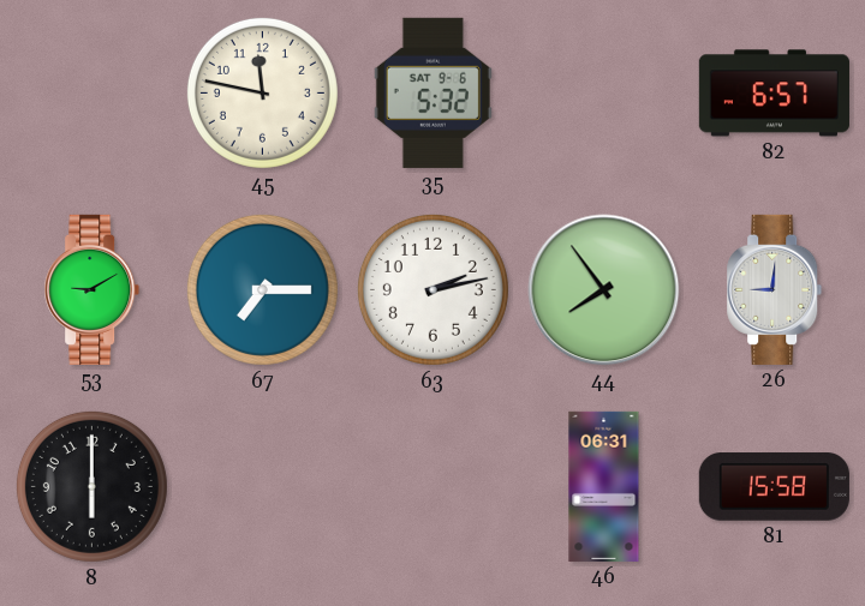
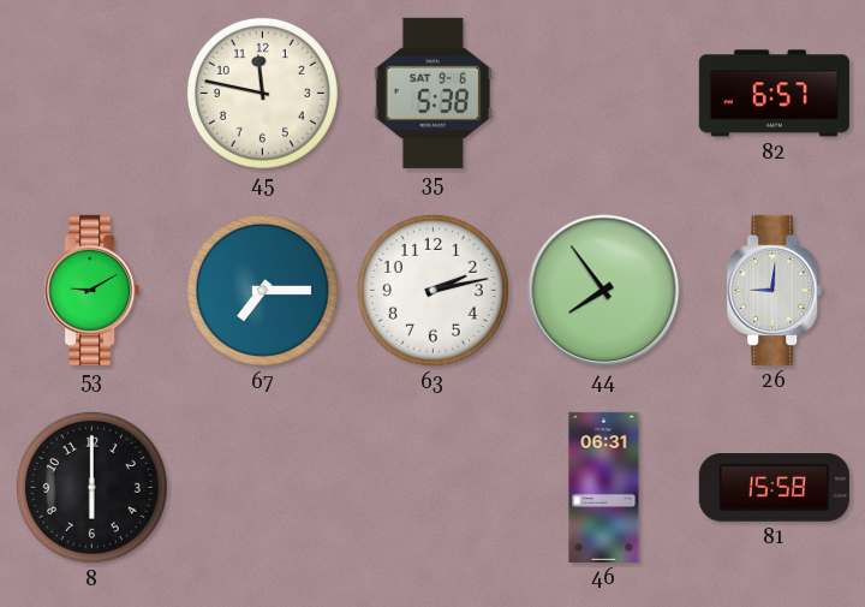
35: 5:32 -> 5:38
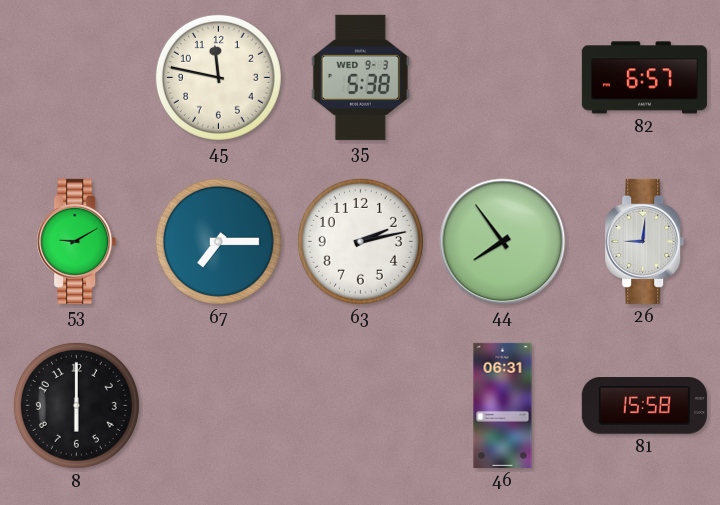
35 date: SAT 9-6 -> WED 9-3
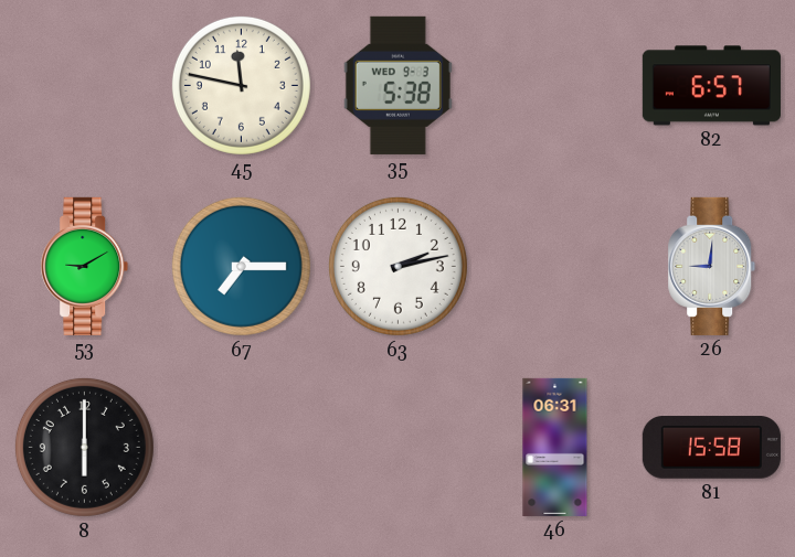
44: 7:54 -> none
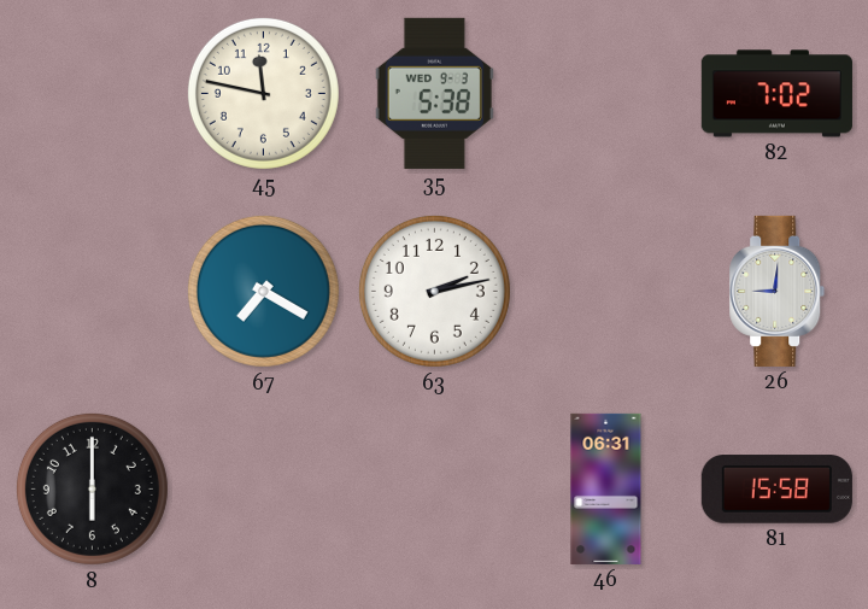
82: 6:57 -> 7:02
53: 9:10 -> none
67: 7:15 -> 7:20
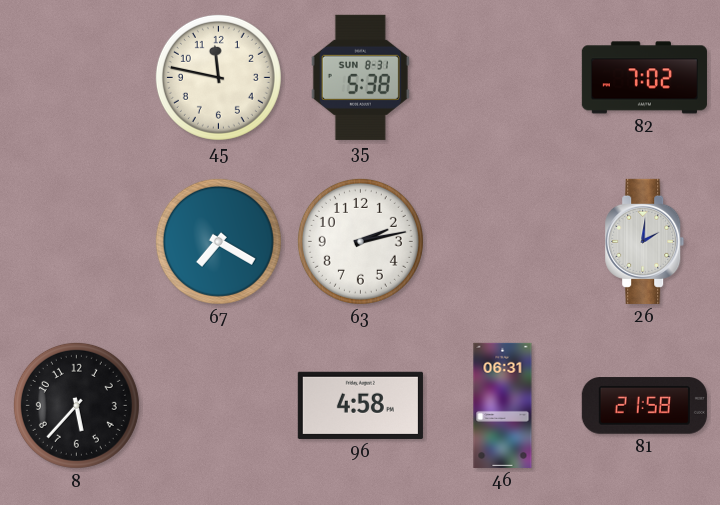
35 date: WED 9-3 -> SUN 8-31
26: 9:01 -> 2:01
8: 6:00 -> 5:37
96: none -> 4:58
81: 15:58 -> 21:58
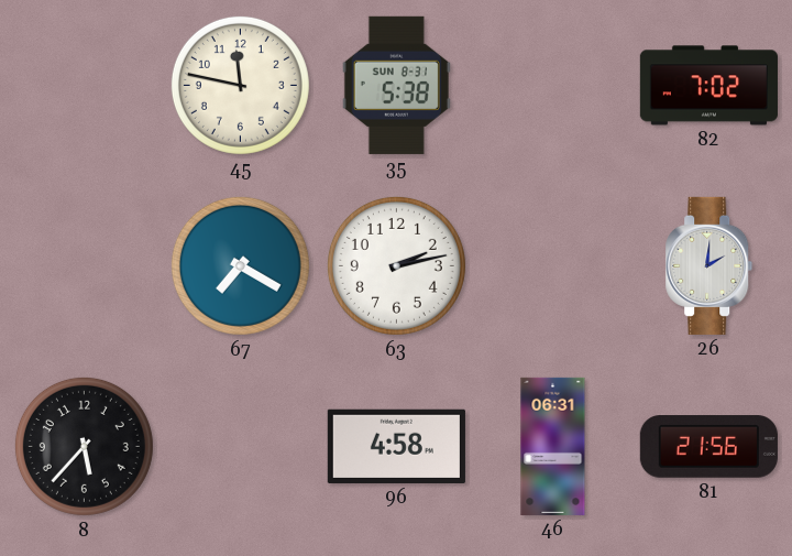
81: 21:58 -> 21:56
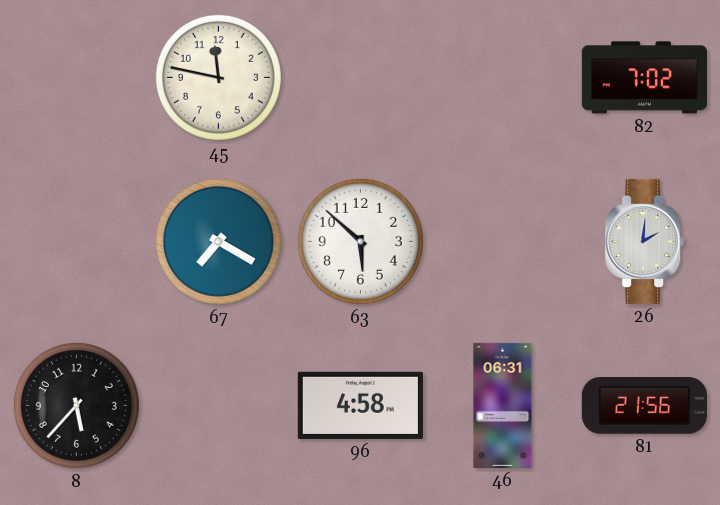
35: 5:38 -> none
63: 2:13 -> 5:52
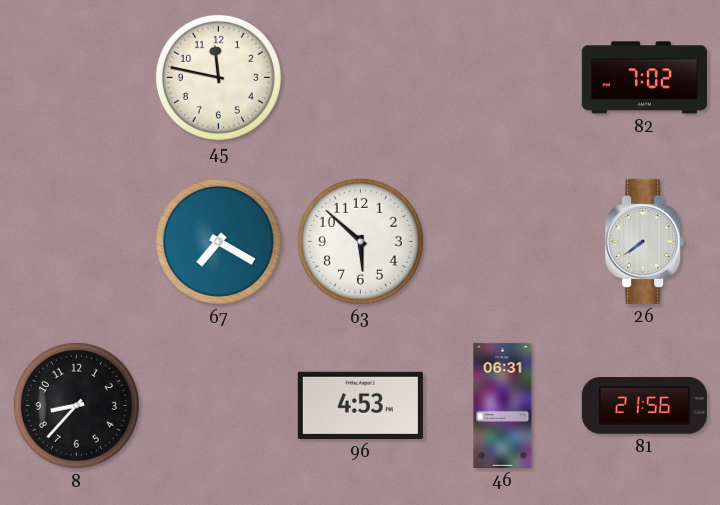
26: 2:01 -> 7:39
8: 5:37 -> 8:37
96: 4:58 -> 4:53
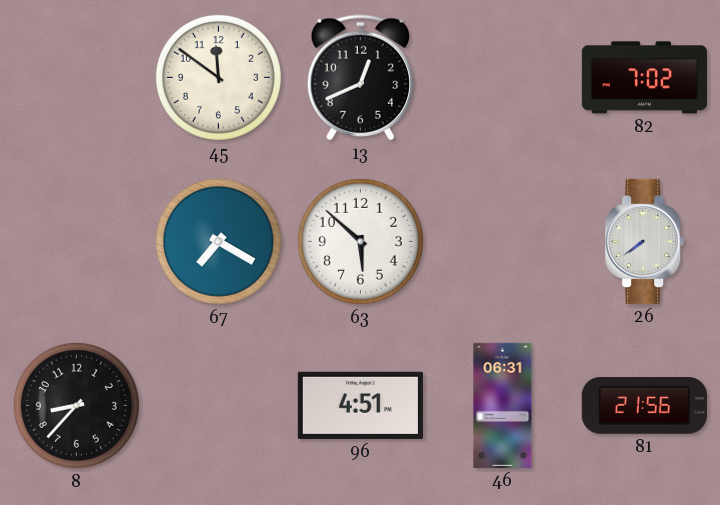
45: 11:47 -> 11:51
13: none -> 12:41
96: 4:53 -> 4:51
